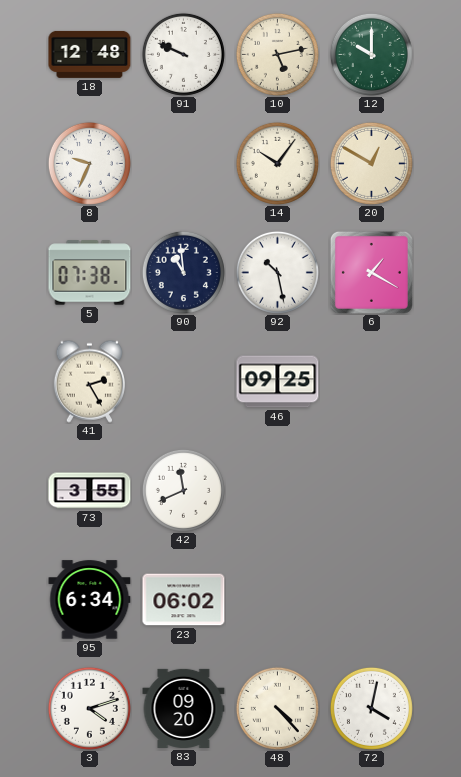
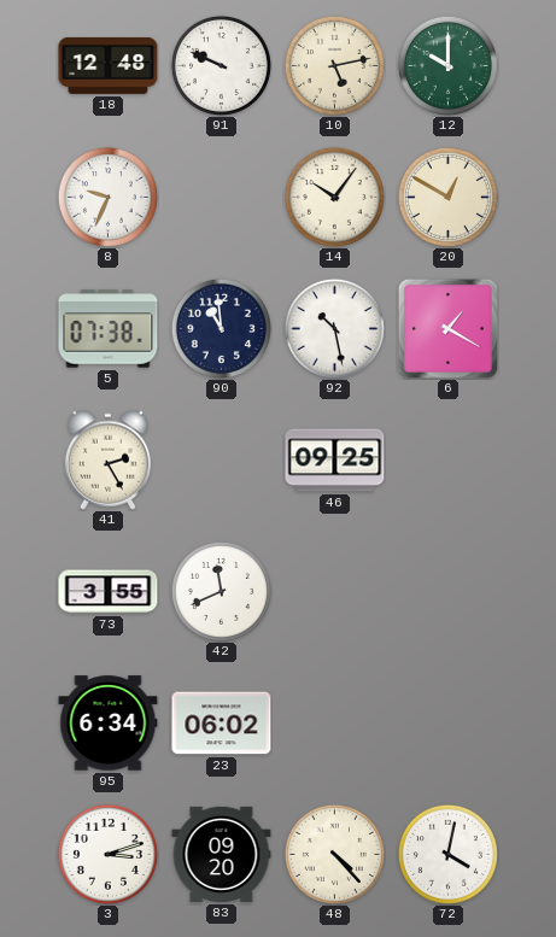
3: 4:12 -> 3:12
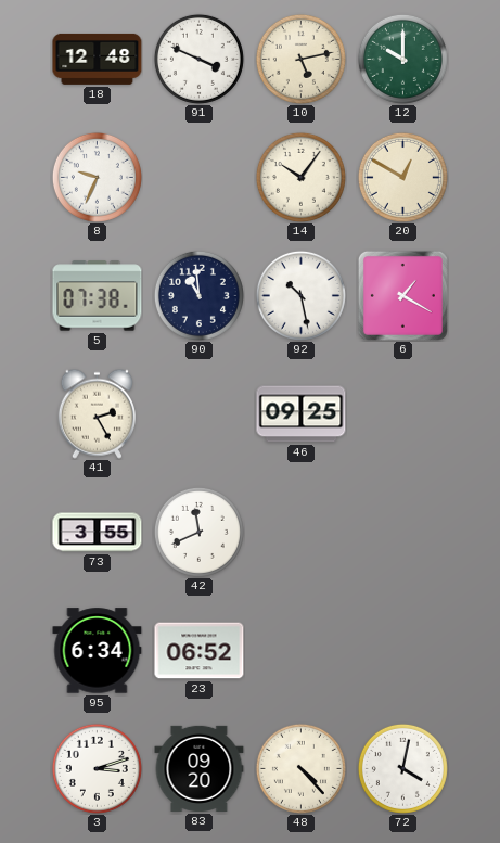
91: 9:49 -> 3:49
23: 06:02 -> 06:52
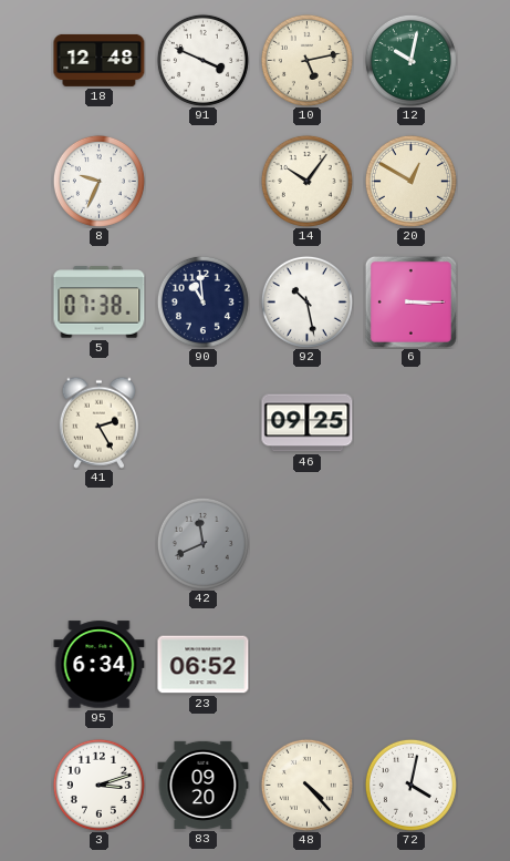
12: 10:00 -> 10:02
6: 1:20 -> 3:15
73: 3:55 -> none
42 dial: white -> grey
